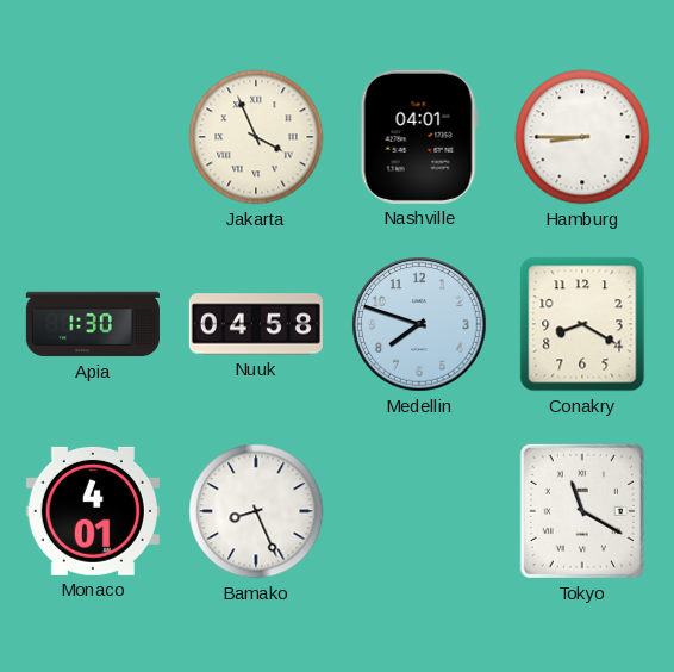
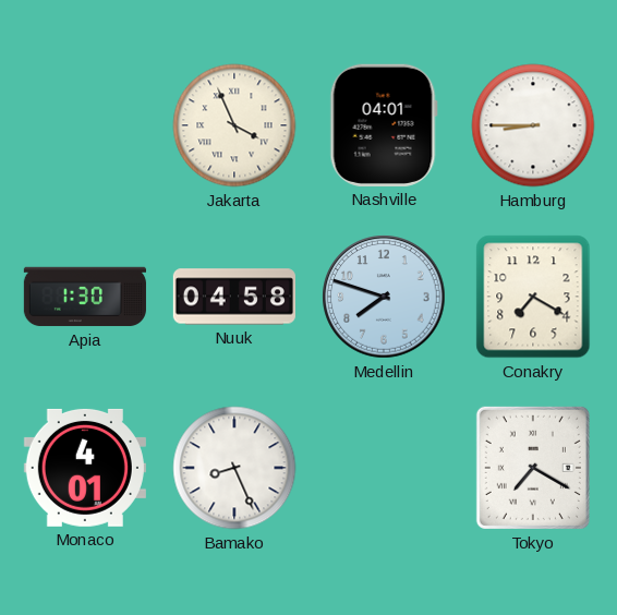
Conakry: 8:20 -> 7:20
Tokyo: 11:20 -> 7:20
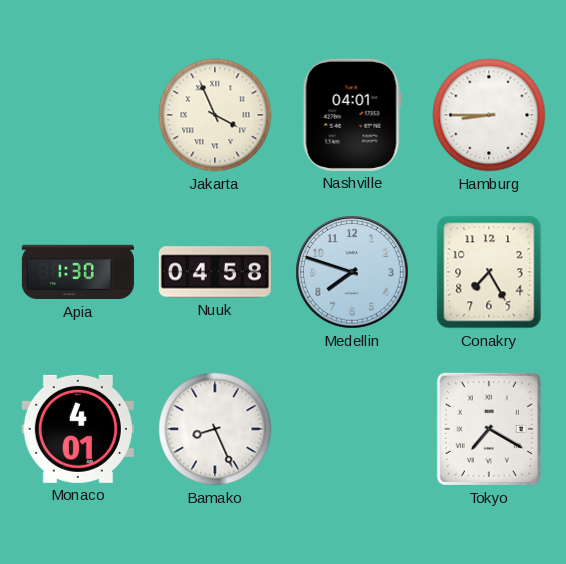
Conakry: 7:20 -> 7:25
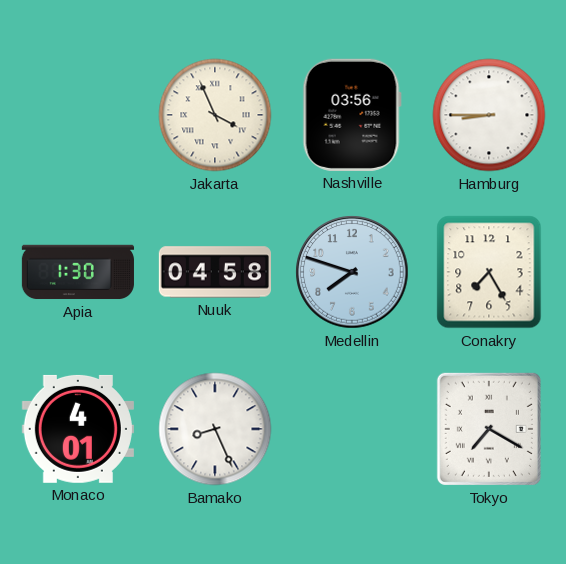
Nashville: 04:01 -> 03:56
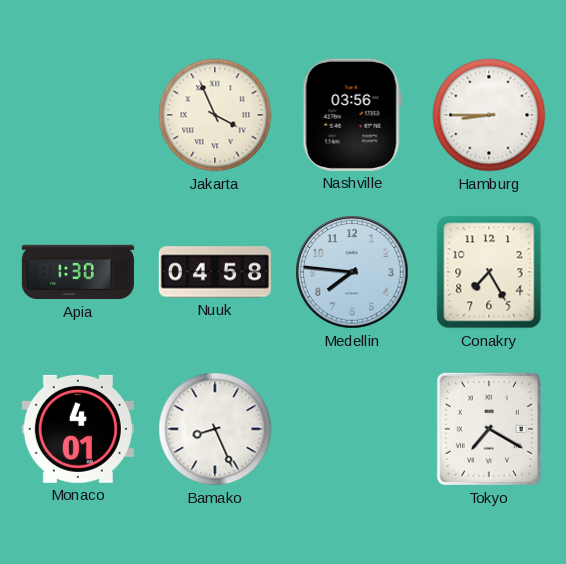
Medellin: 7:48 -> 7:46
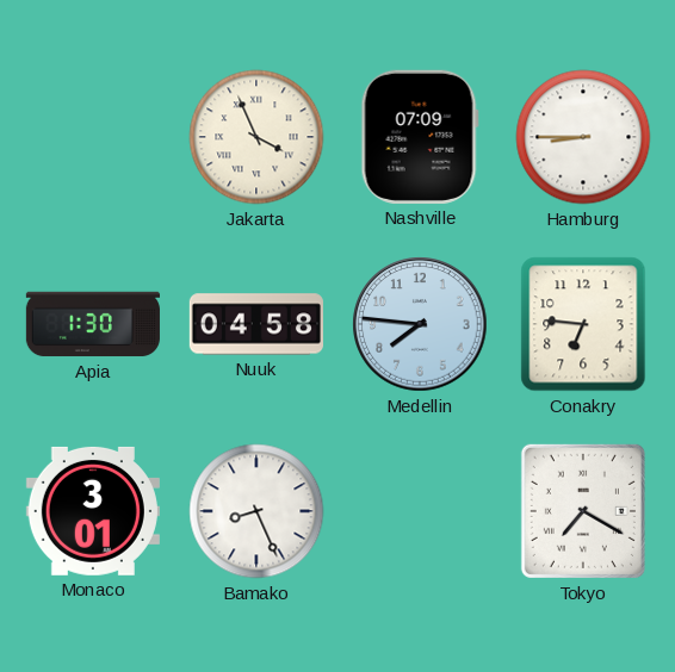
Nashville: 03:56 -> 07:09
Conakry: 7:25 -> 6:46
Monaco: 4:01 -> 3:01
